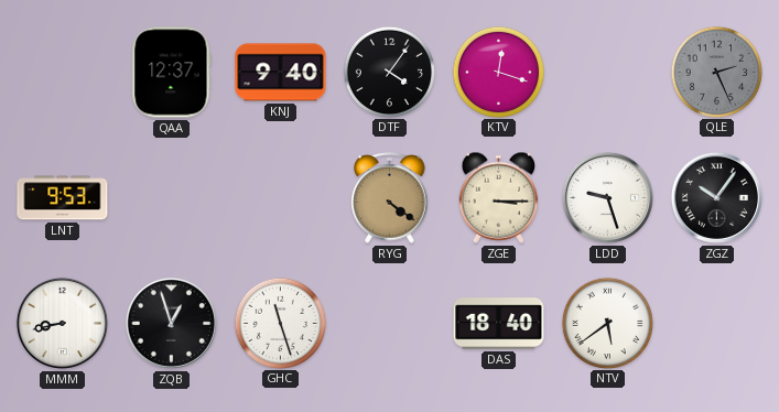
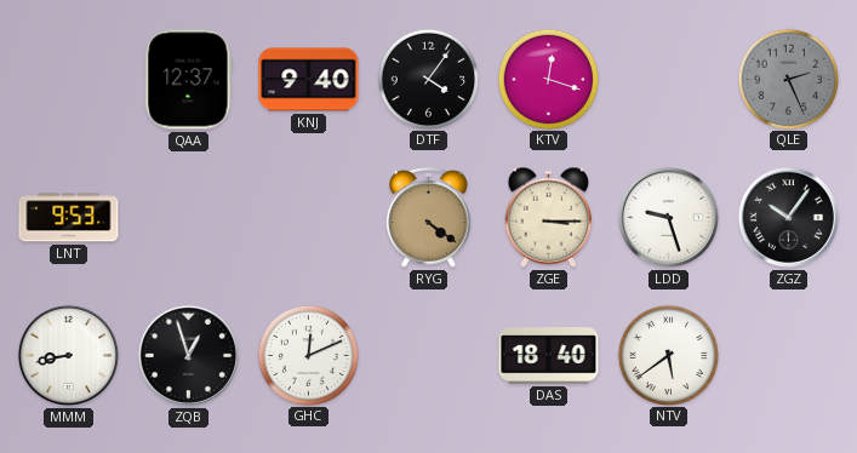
GHC: 11:27 -> 12:11
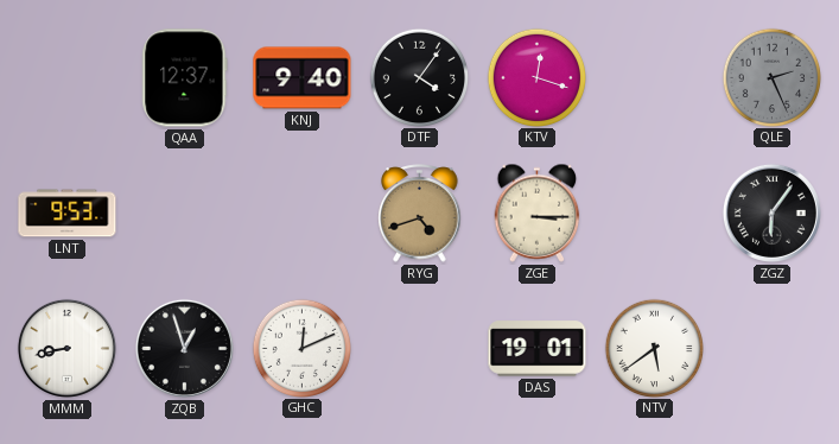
RYG: 4:21 -> 4:42
LDD: 9:27 -> none
ZGZ: 10:06 -> 6:06
DAS: 18:40 -> 19:01
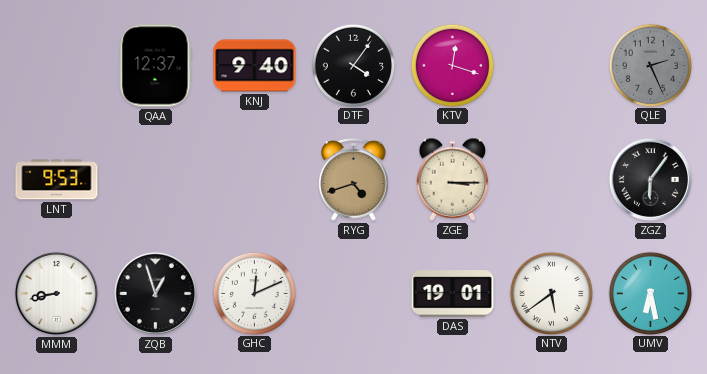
UMV: none -> 6:28
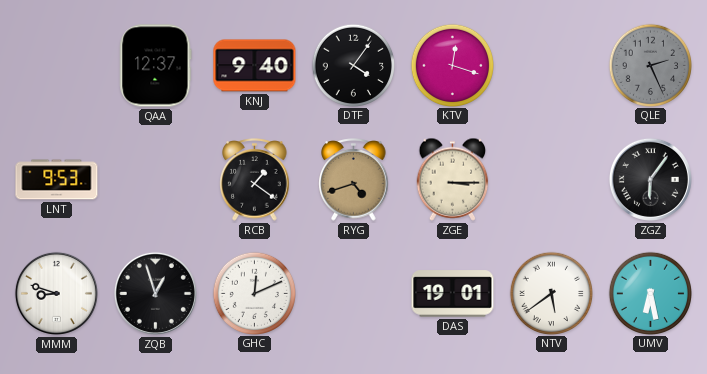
RCB: none -> 1:21
MMM: 8:43 -> 8:48
